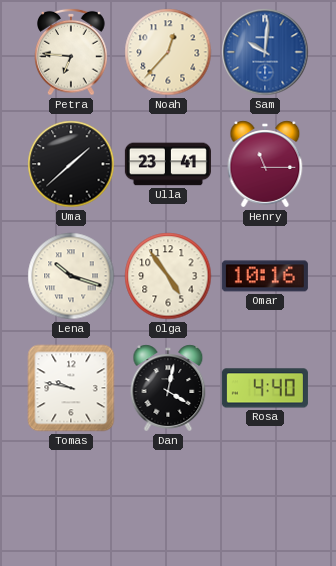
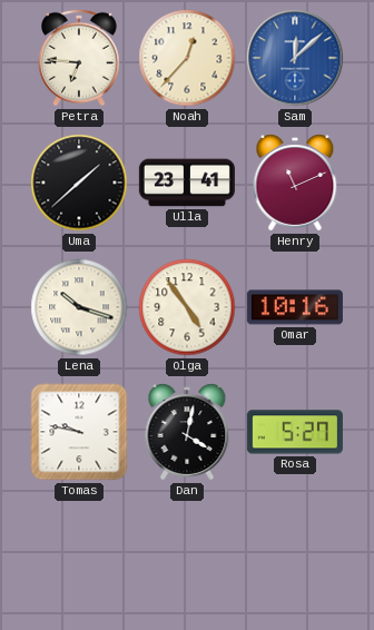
Sam: 10:01 -> 12:08
Henry: 11:15 -> 11:11
Rosa: 4:40 -> 5:27
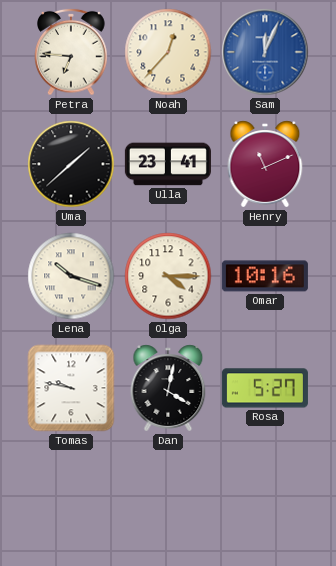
Sam: 12:08 -> 12:04
Olga: 4:54 -> 4:15
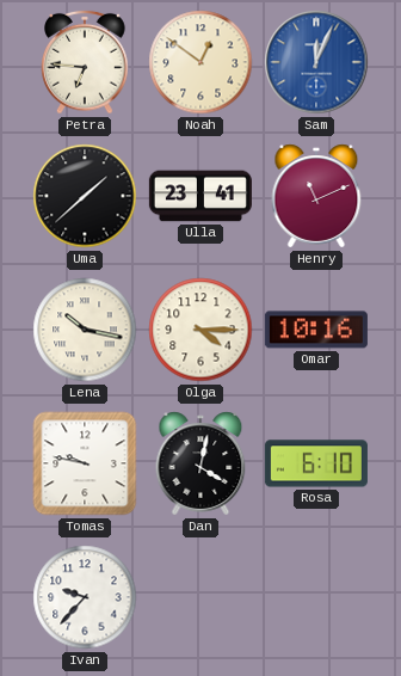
Noah: 12:37 -> 12:51
Lena: 10:18 -> 10:17
Rosa: 5:27 -> 6:10
Ivan: none -> 9:37
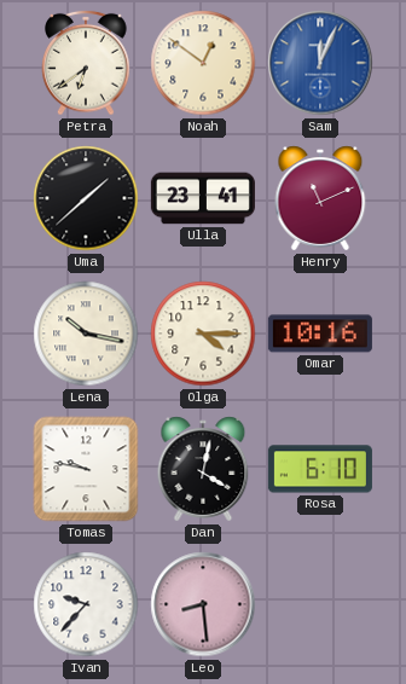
Petra: 6:46 -> 6:39
Leo: none -> 8:29
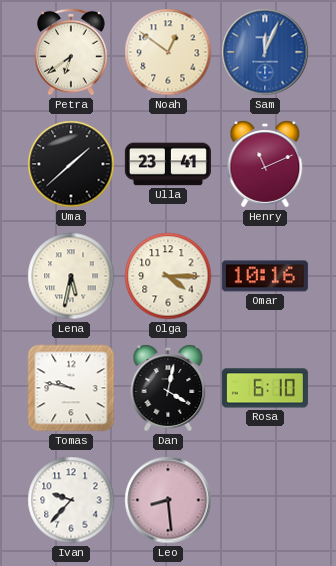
Lena: 10:17 -> 5:32
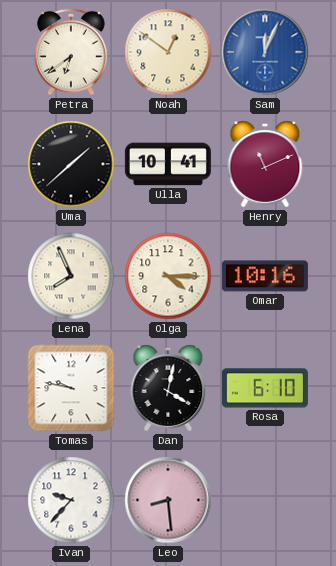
Ulla: 23:41 -> 10:41
Lena: 5:32 -> 7:56
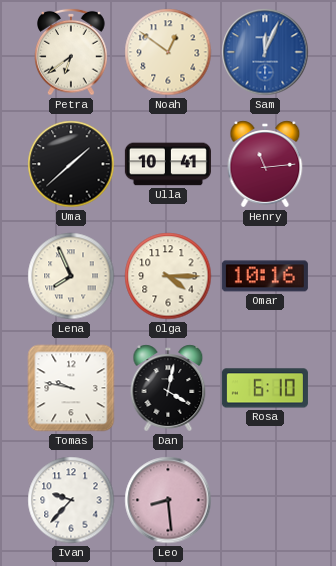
Henry: 11:11 -> 11:14
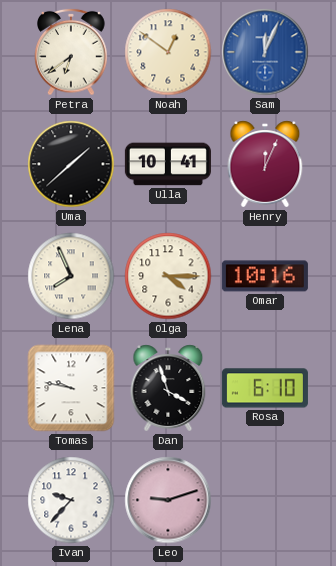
Henry: 11:14 -> 12:04
Dan: 4:02 -> 3:57
Leo: 8:29 -> 9:12
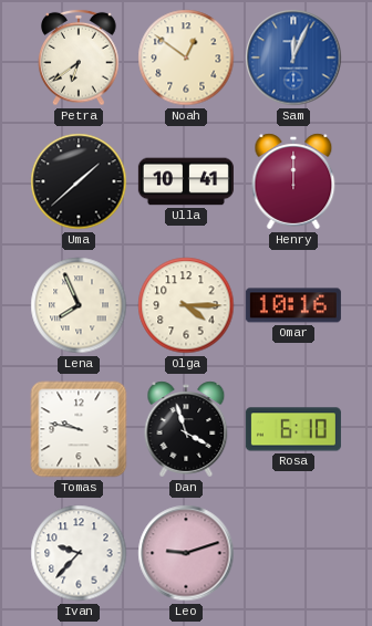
Henry: 12:04 -> 12:00
